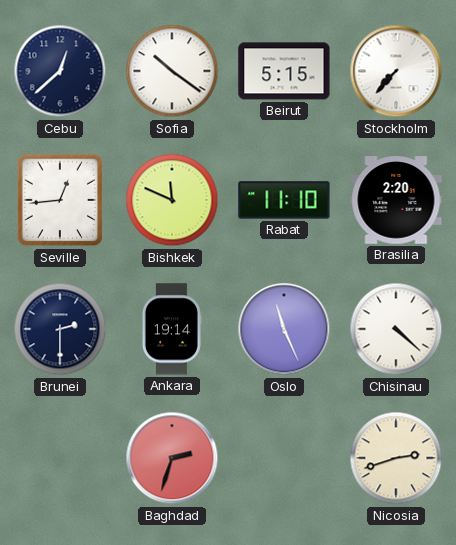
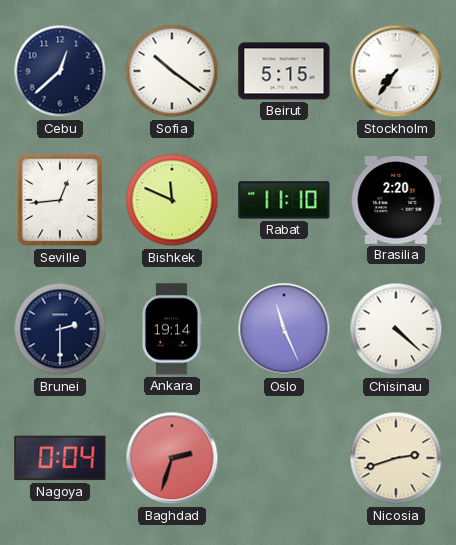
Stockholm: 7:37 -> 7:36
Nagoya: none -> 0:04
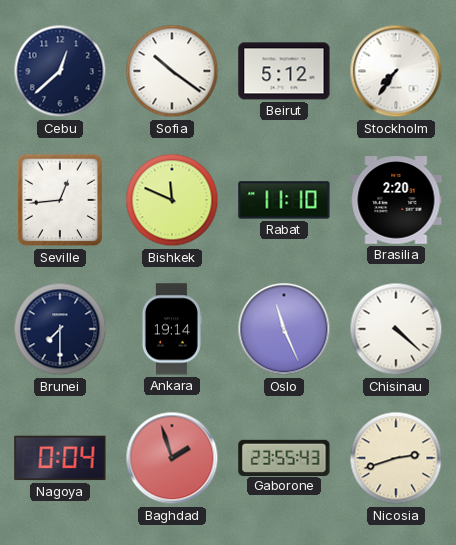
Beirut: 5:15 -> 5:12
Brunei: 2:30 -> 7:30
Baghdad: 2:33 -> 1:57
Gaborone: none -> 23:55
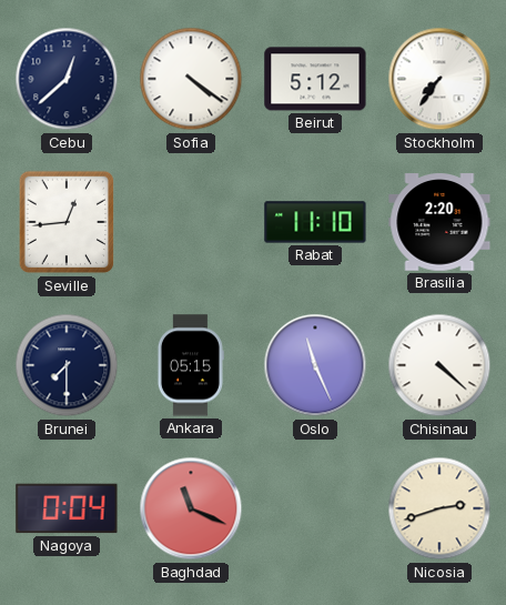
Sofia: 10:21 -> 4:21
Bishkek: 11:49 -> none
Ankara: 19:14 -> 05:15
Baghdad: 1:57 -> 11:19
Gaborone: 23:55 -> none
